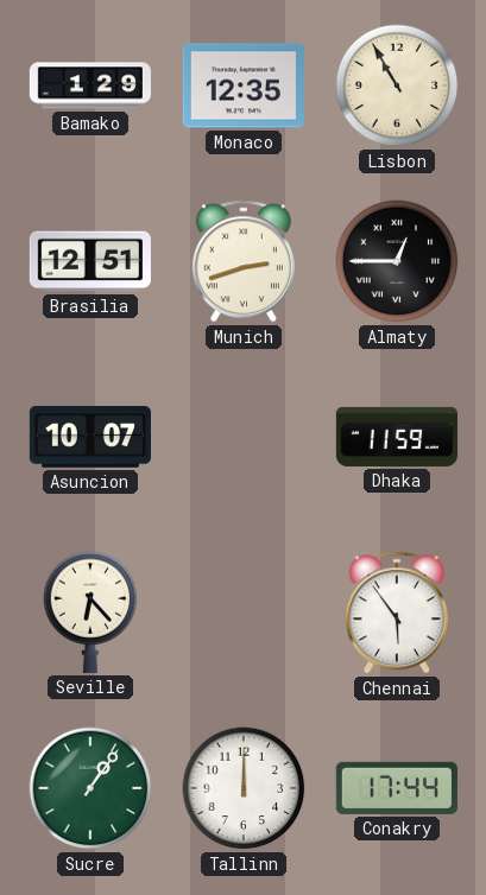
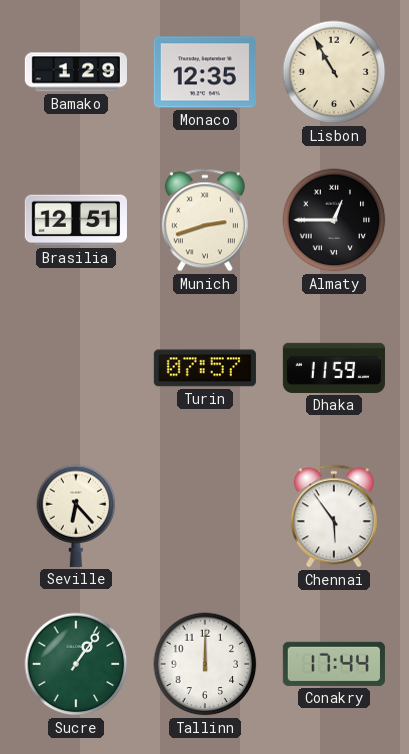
Asuncion: 10:07 -> none
Turin: none -> 07:57
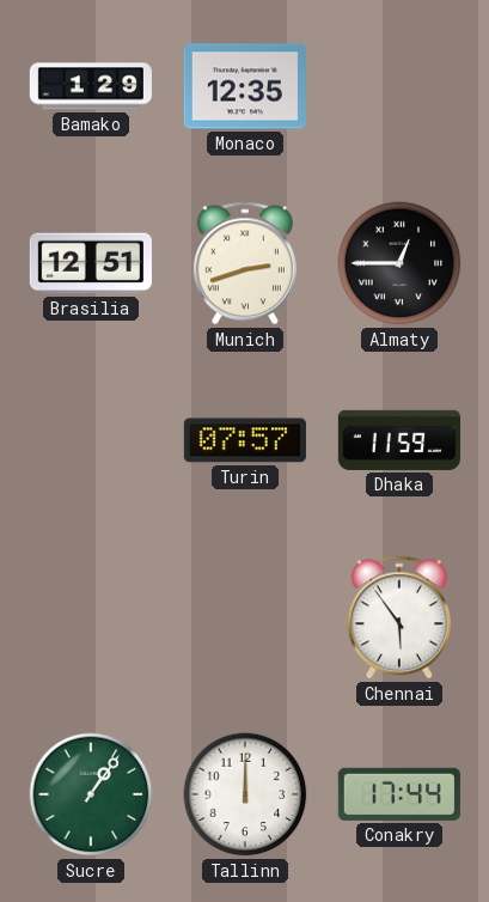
Lisbon: 10:55 -> none
Seville: 6:23 -> none
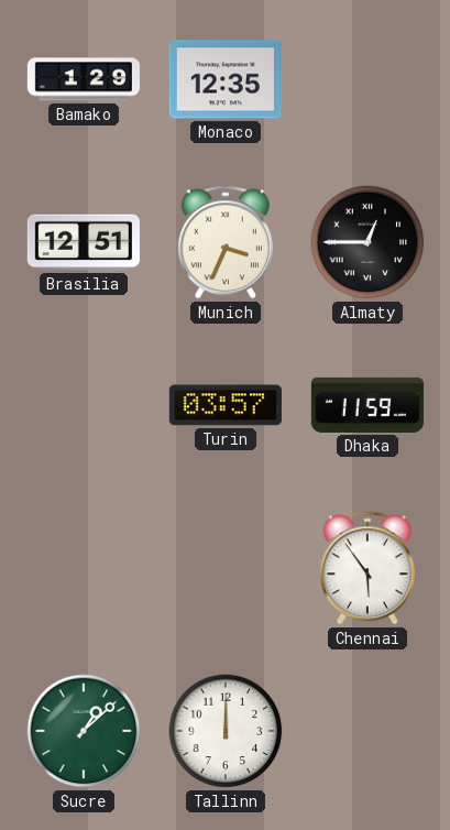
Munich: 2:42 -> 3:34
Turin: 07:57 -> 03:57
Sucre: 1:06 -> 1:08
Conakry: 17:44 -> none
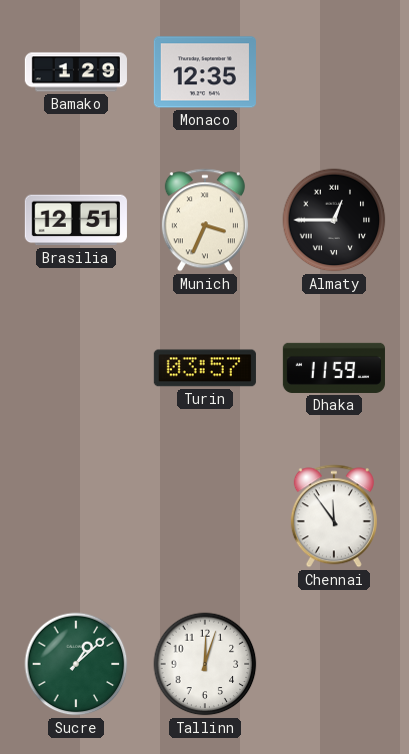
Chennai: 5:54 -> 11:54
Tallinn: 12:00 -> 12:03
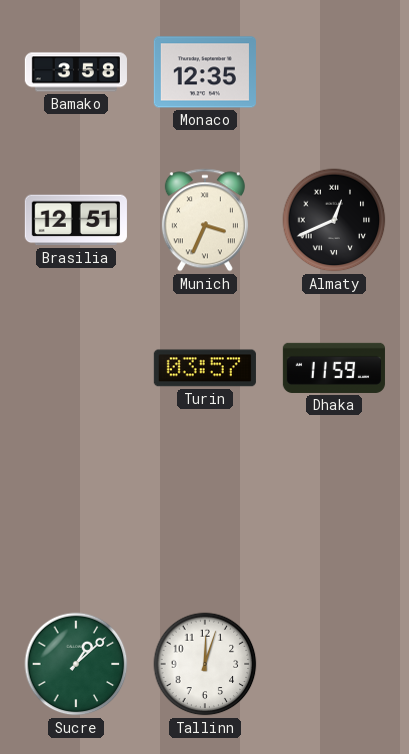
Bamako: 1:29 -> 3:58
Almaty: 12:45 -> 12:41
Chennai: 11:54 -> none
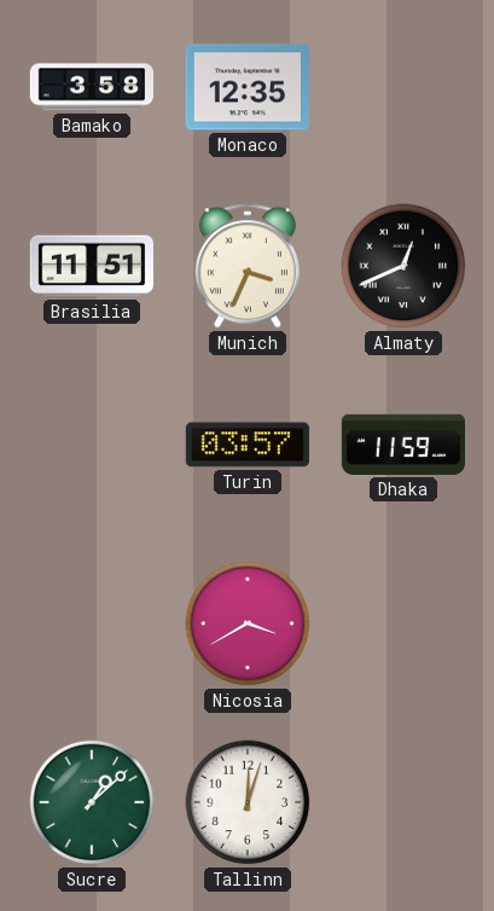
Brasilia: 12:51 -> 11:51
Nicosia: none -> 3:40
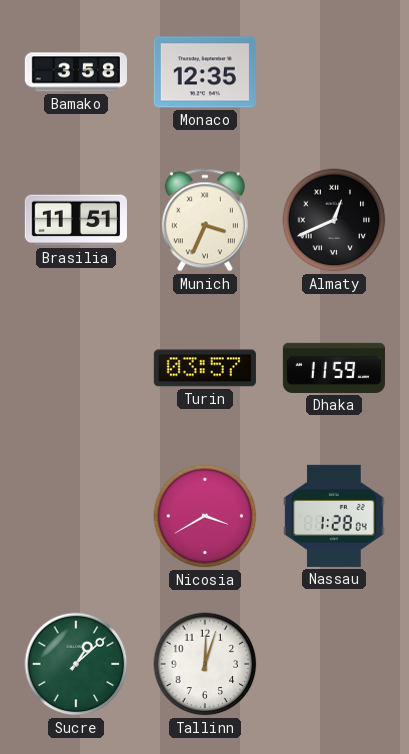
Nassau: none -> 1:28
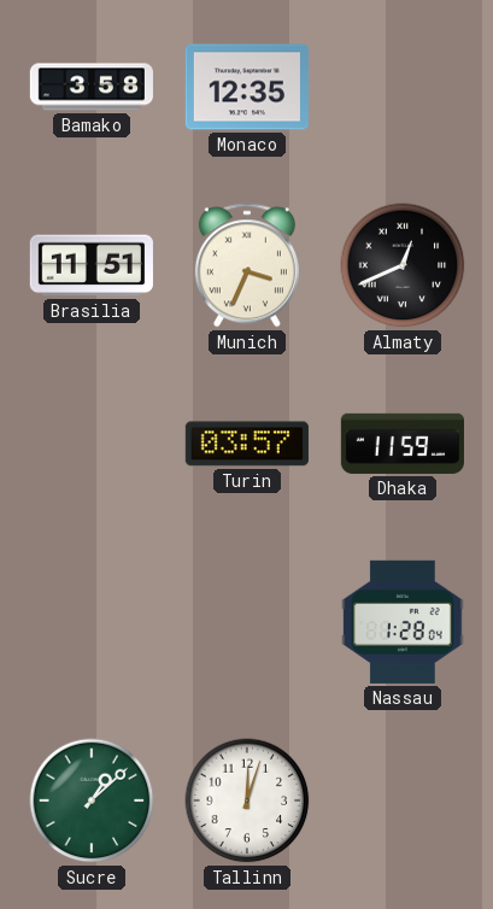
Nicosia: 3:40 -> none
